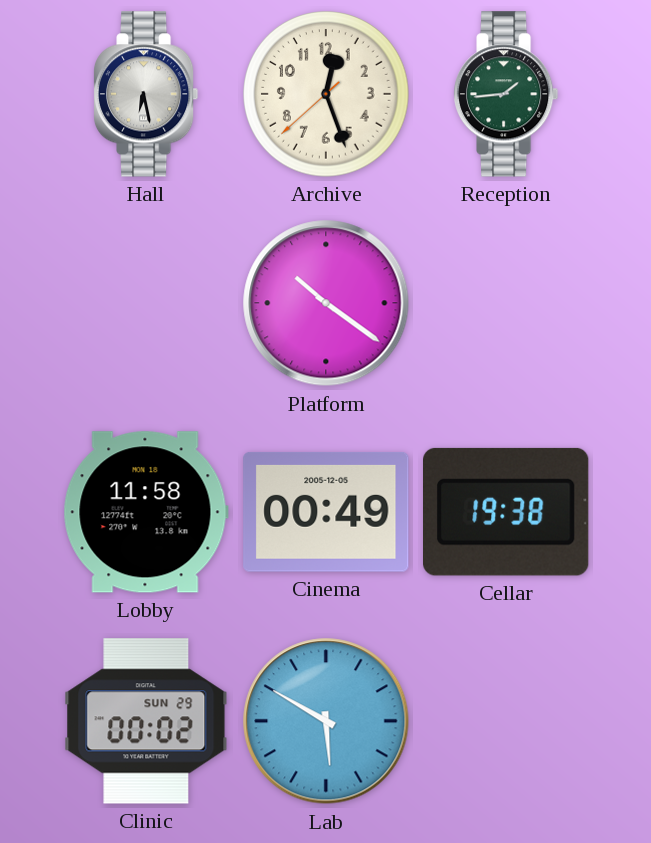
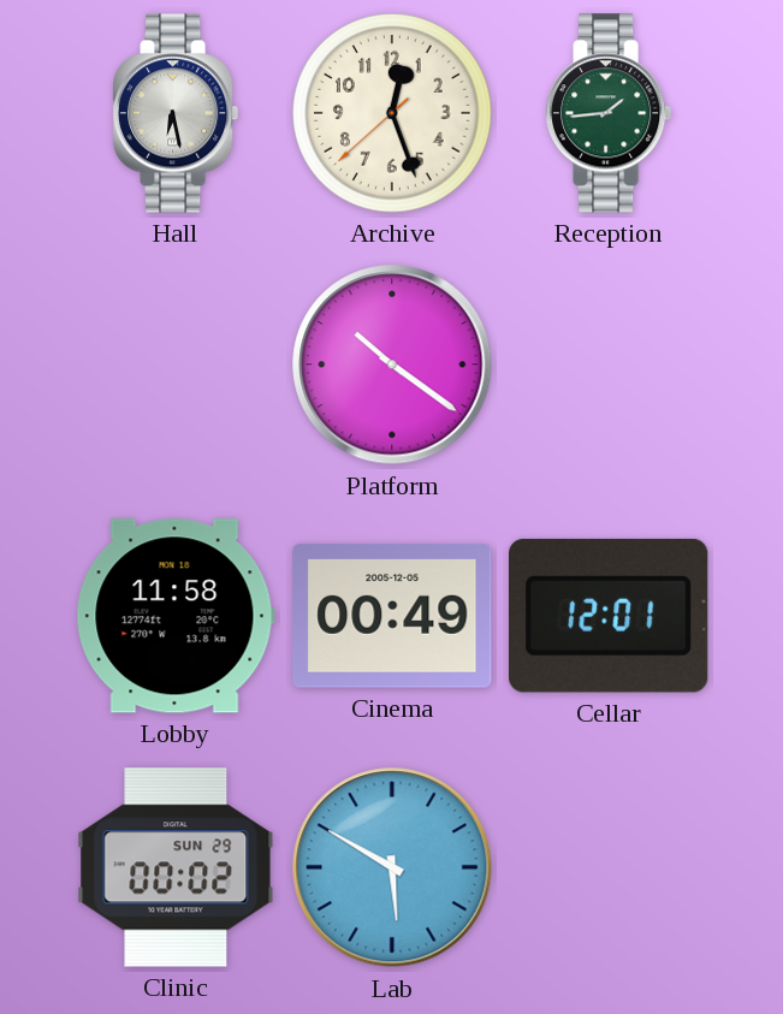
Cellar: 19:38 -> 12:01
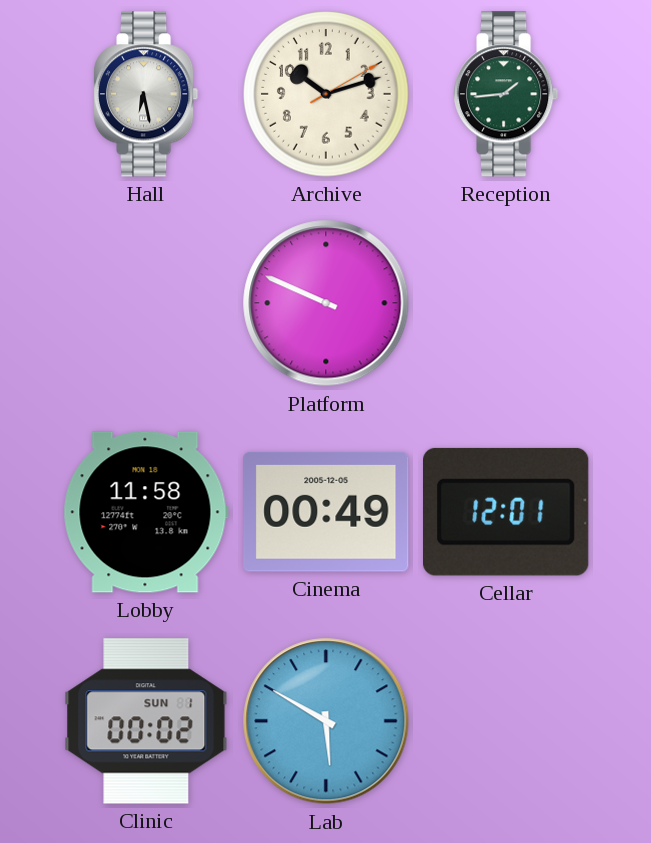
Archive: 12:26 -> 10:12
Platform: 10:21 -> 9:49
Clinic date: SUN 29 -> SUN 1
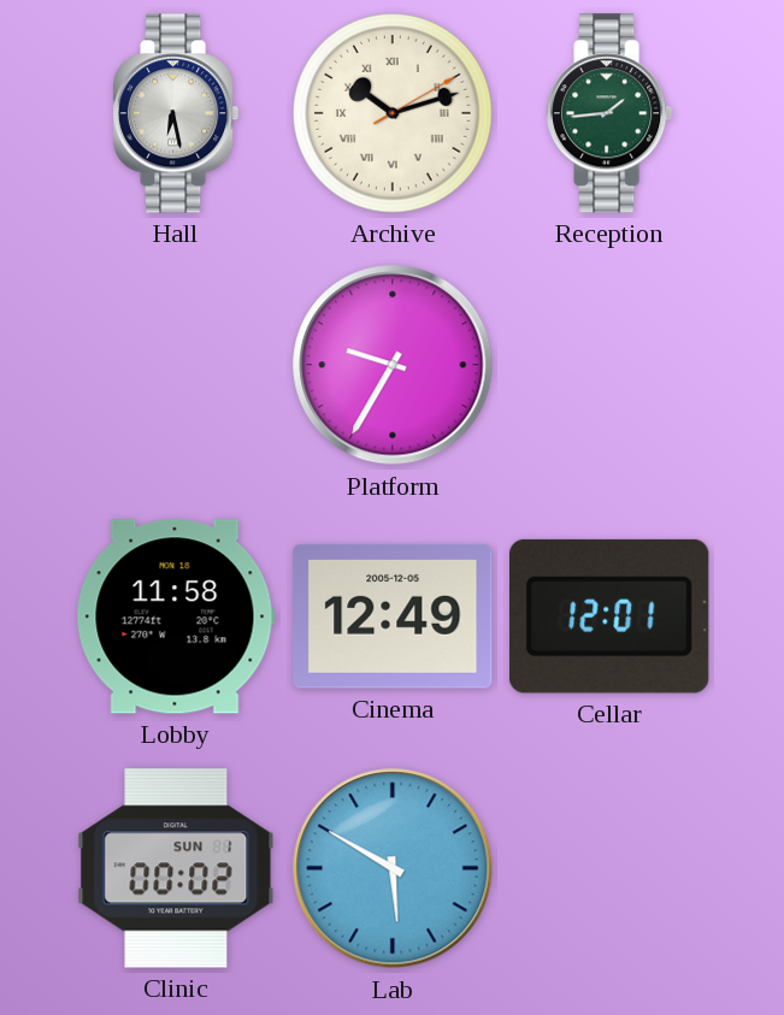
Archive numerals: Arabic -> Roman
Platform: 9:49 -> 9:35
Cinema: 00:49 -> 12:49
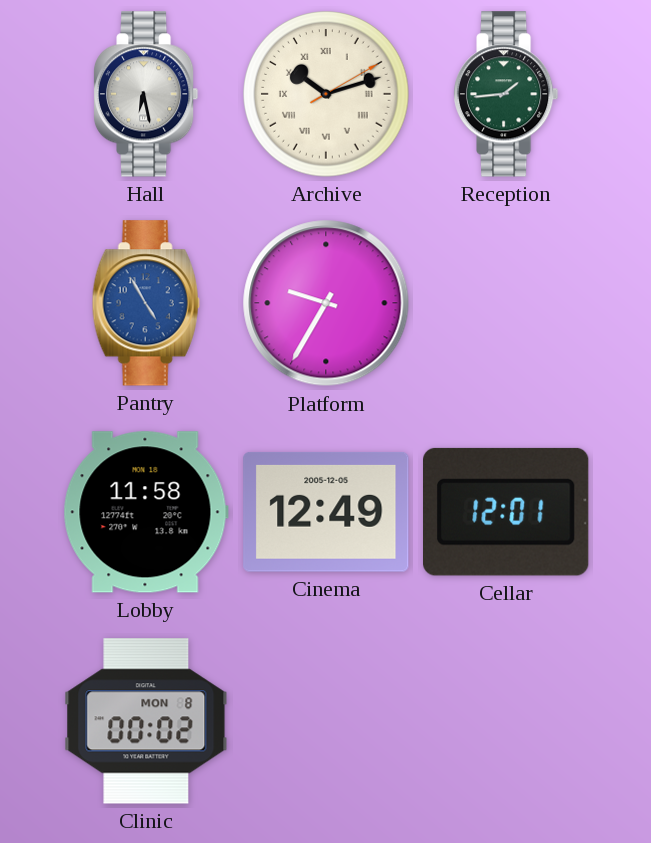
Pantry: none -> 4:55
Clinic date: SUN 1 -> MON 8
Lab: 5:50 -> none
